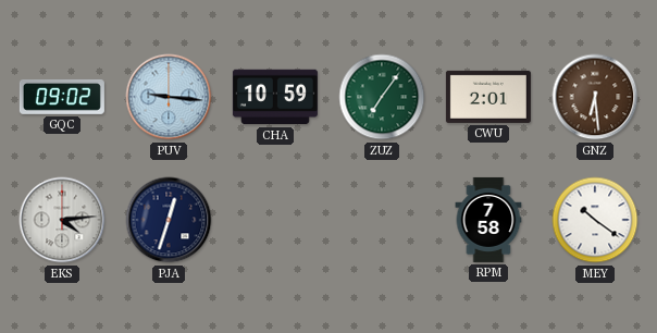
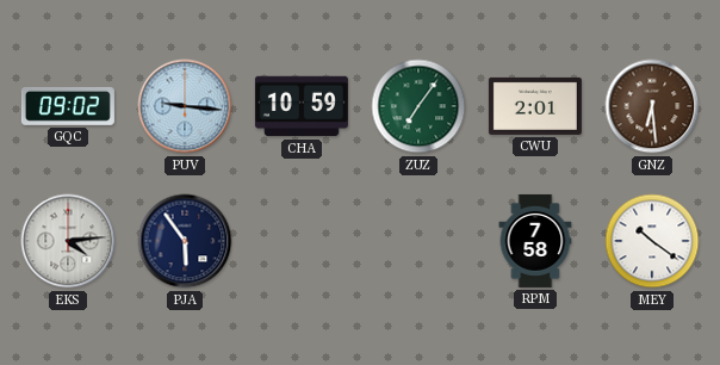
PJA: 12:33 -> 5:54
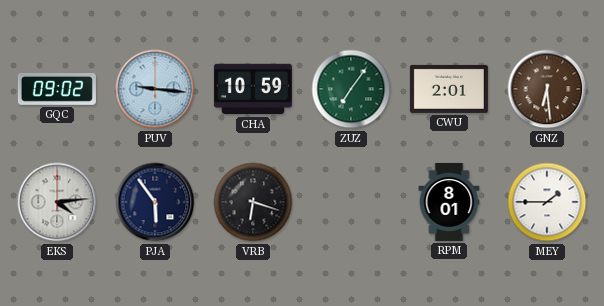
VRB: none -> 6:18
RPM: 7:58 -> 8:01
MEY: 10:21 -> 1:45
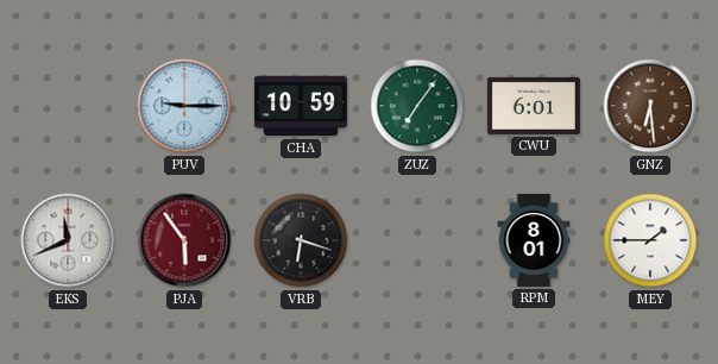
GQC: 09:02 -> none
PUV: 9:16 -> 9:15
CWU: 2:01 -> 6:01
EKS: 4:14 -> 11:41
PJA dial: navy -> burgundy
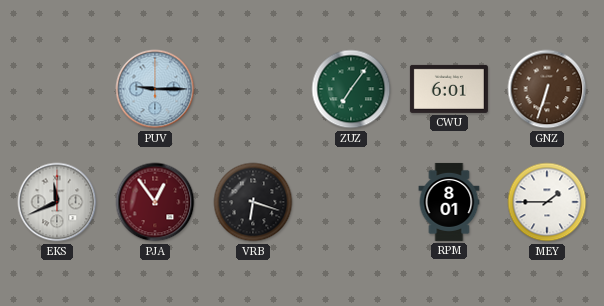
CHA: 10:59 -> none
GNZ: 6:29 -> 6:33
PJA: 5:54 -> 12:54
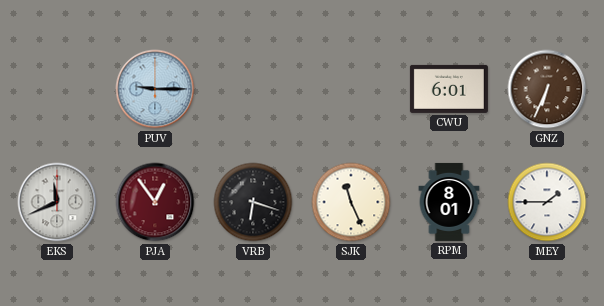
ZUZ: 7:06 -> none
GNZ: 6:33 -> 6:34
SJK: none -> 11:26
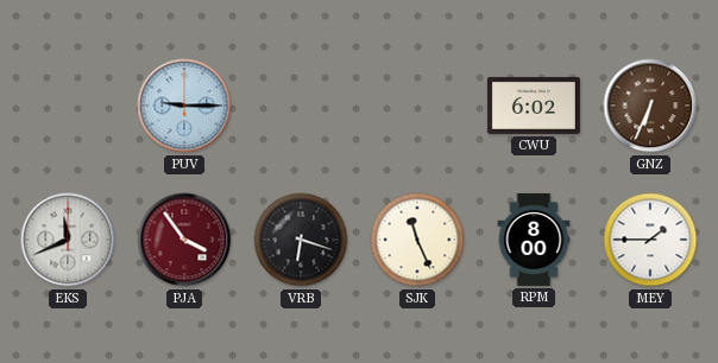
CWU: 6:01 -> 6:02
PJA: 12:54 -> 3:54
RPM: 8:01 -> 8:00
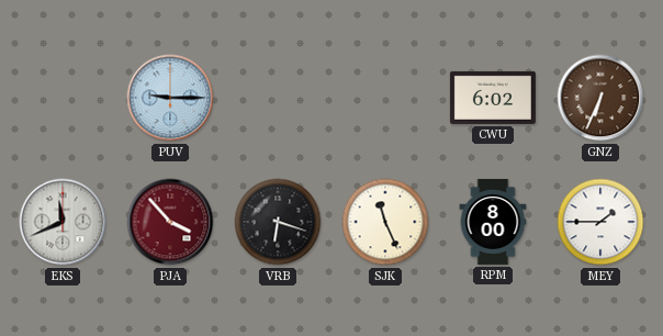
PJA: 3:54 -> 3:53
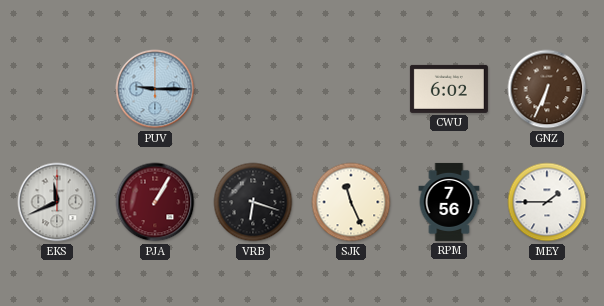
PJA: 3:53 -> 1:05
RPM: 8:00 -> 7:56
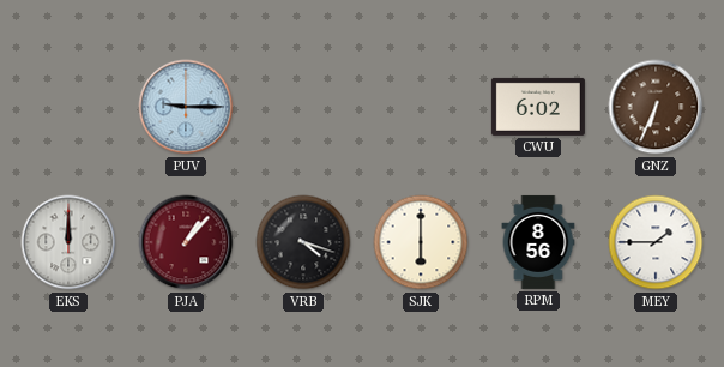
EKS: 11:41 -> 12:00
PJA: 1:05 -> 1:07
VRB: 6:18 -> 4:18
SJK: 11:26 -> 6:00
RPM: 7:56 -> 8:56
